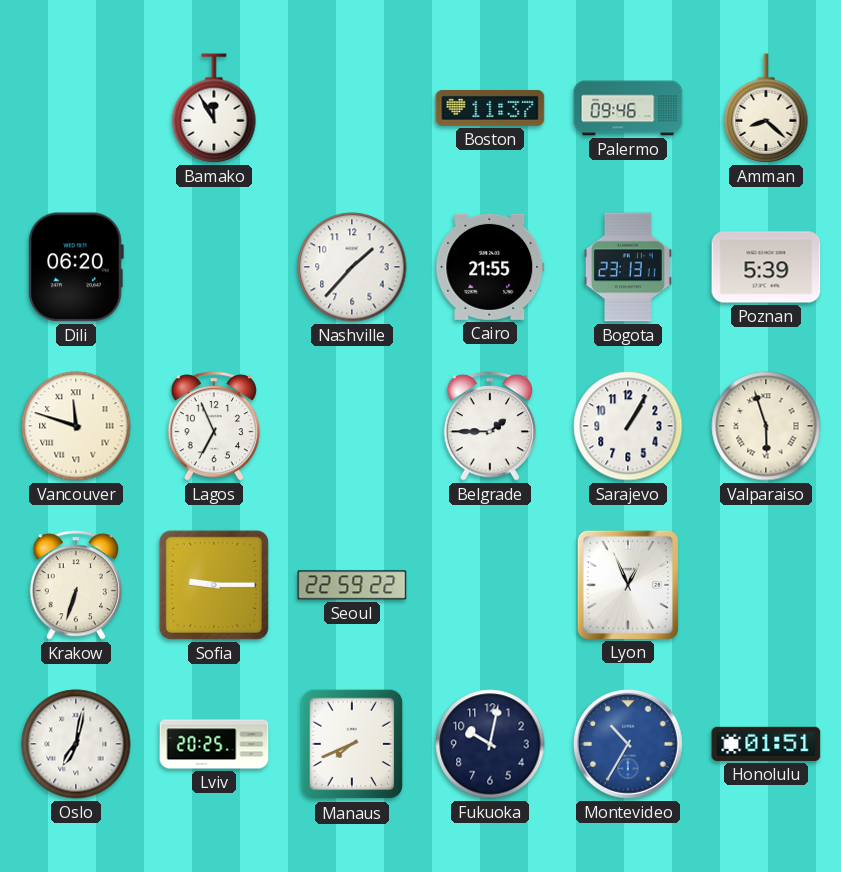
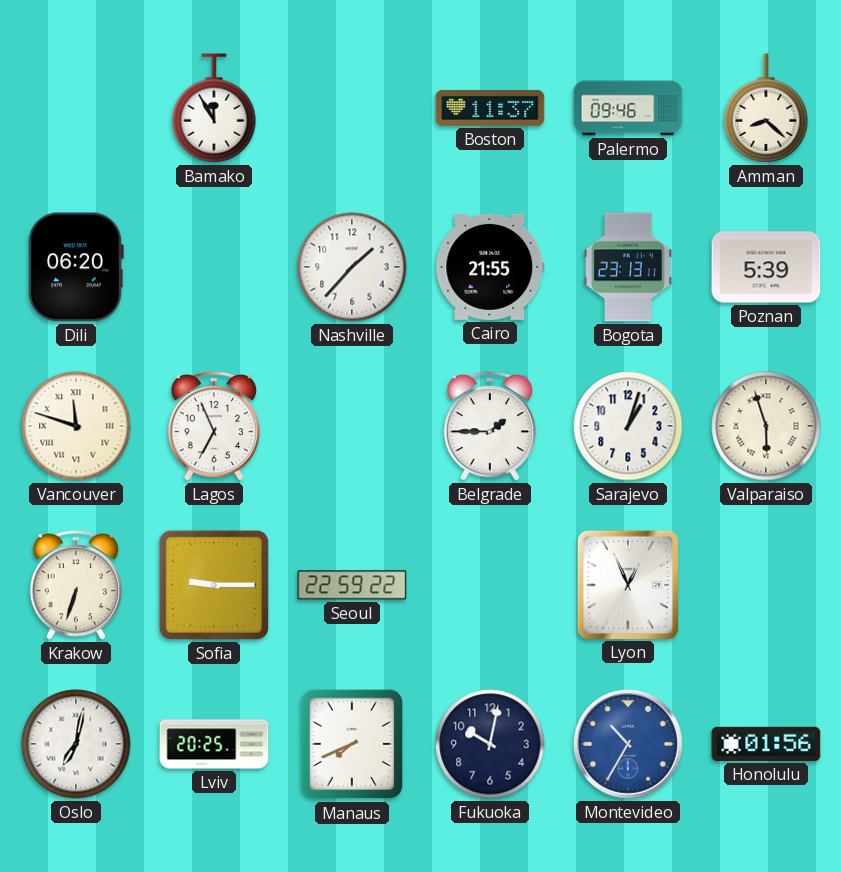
Sarajevo: 1:05 -> 1:03
Honolulu: 01:51 -> 01:56
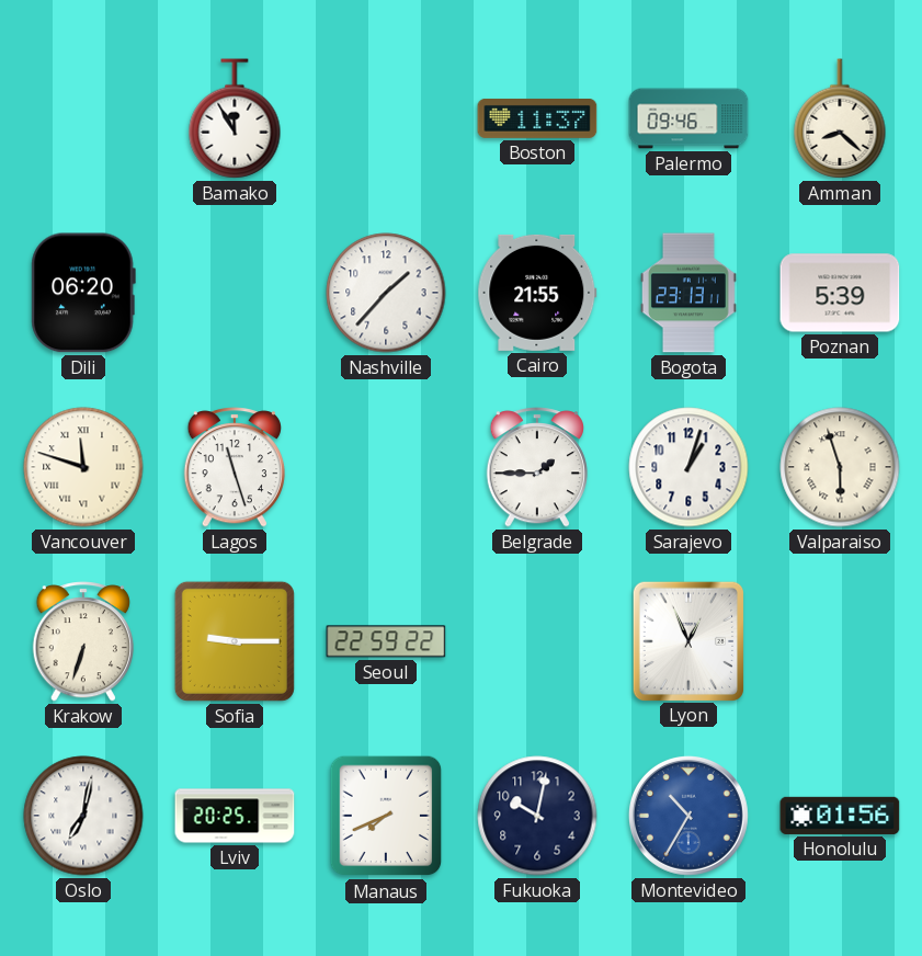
Lagos: 6:56 -> 11:27
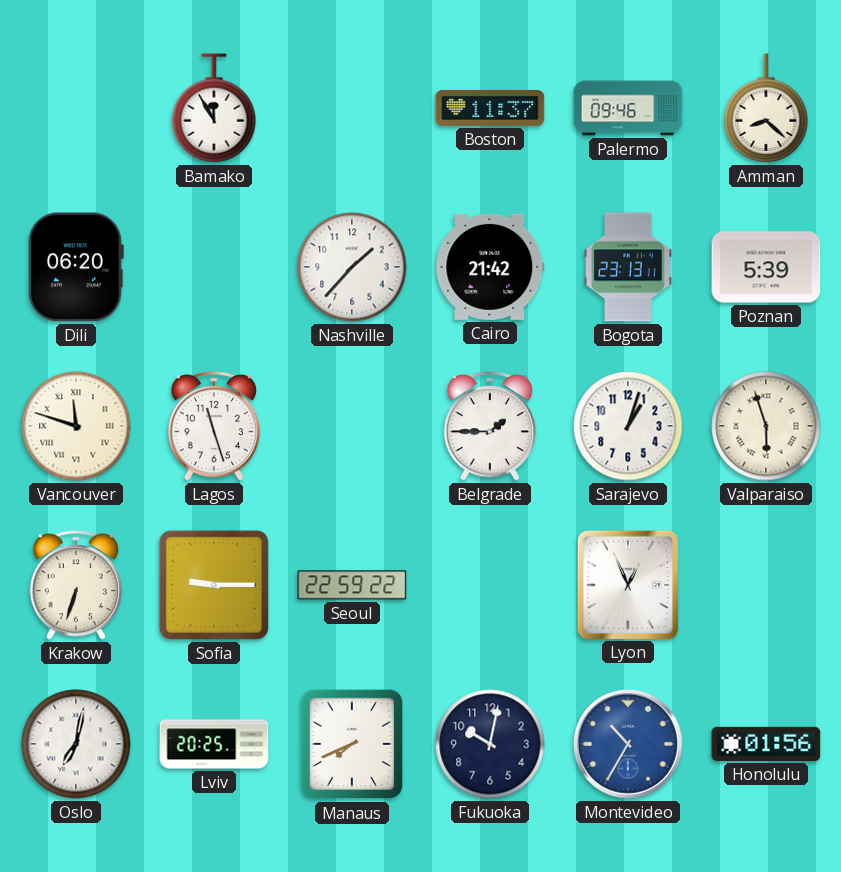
Cairo: 21:55 -> 21:42
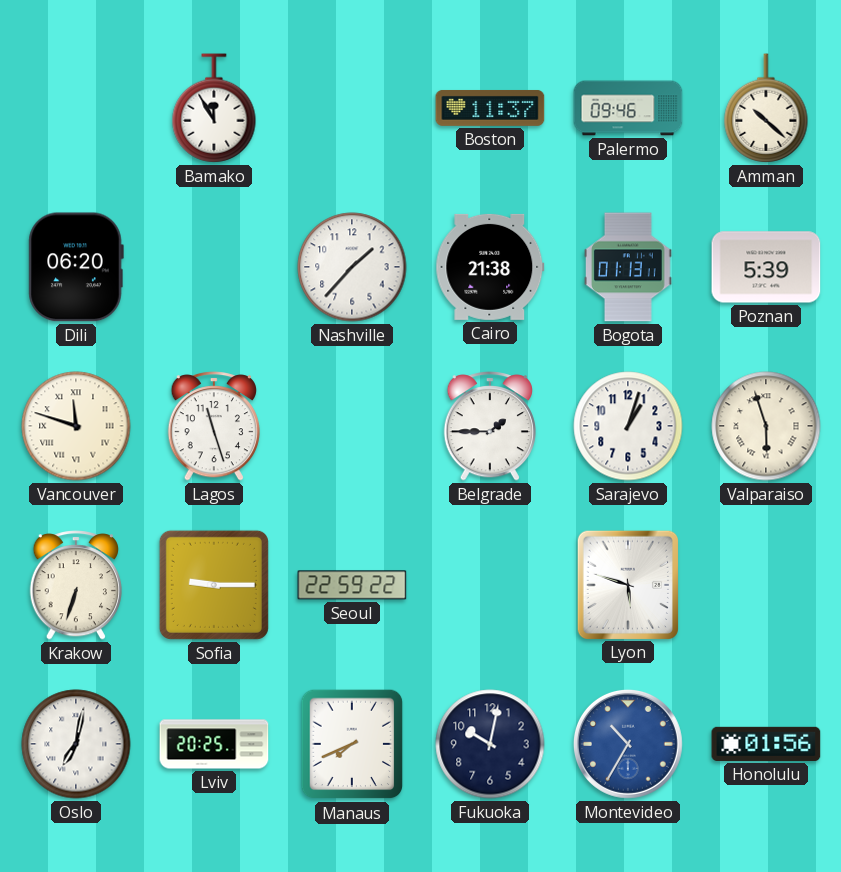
Amman: 8:22 -> 10:22
Cairo: 21:42 -> 21:38
Bogota: 23:13 -> 01:13
Lyon: 12:56 -> 5:48
